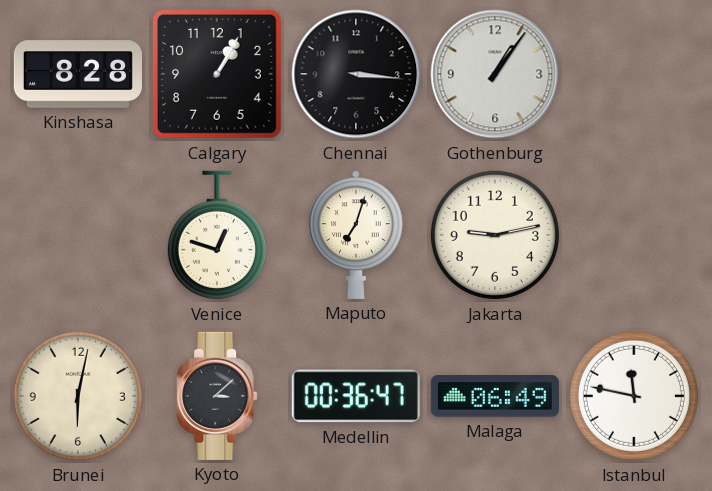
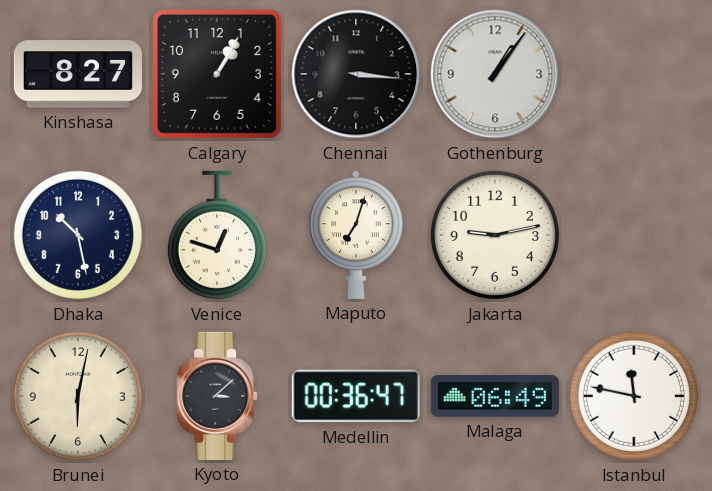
Kinshasa: 8:28 -> 8:27
Dhaka: none -> 10:28
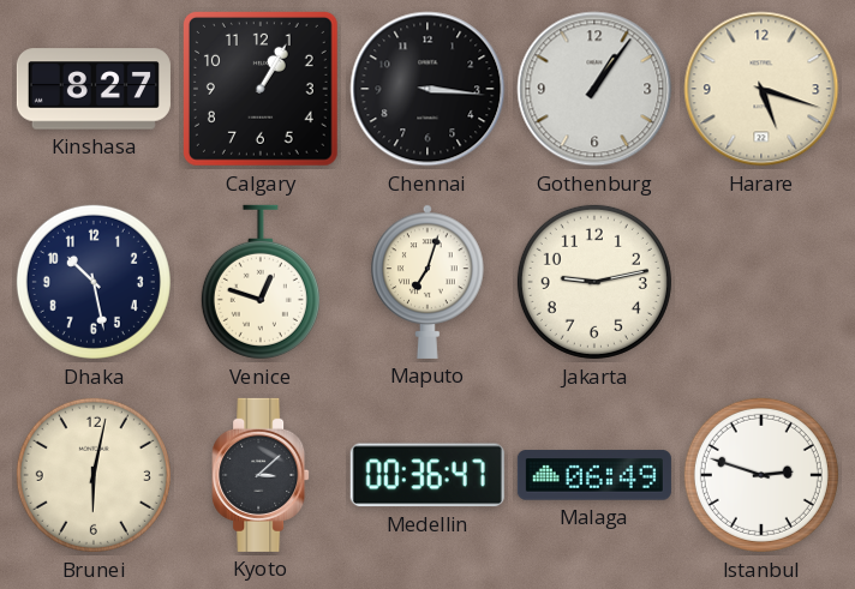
Harare: none -> 5:18
Istanbul: 11:47 -> 2:48
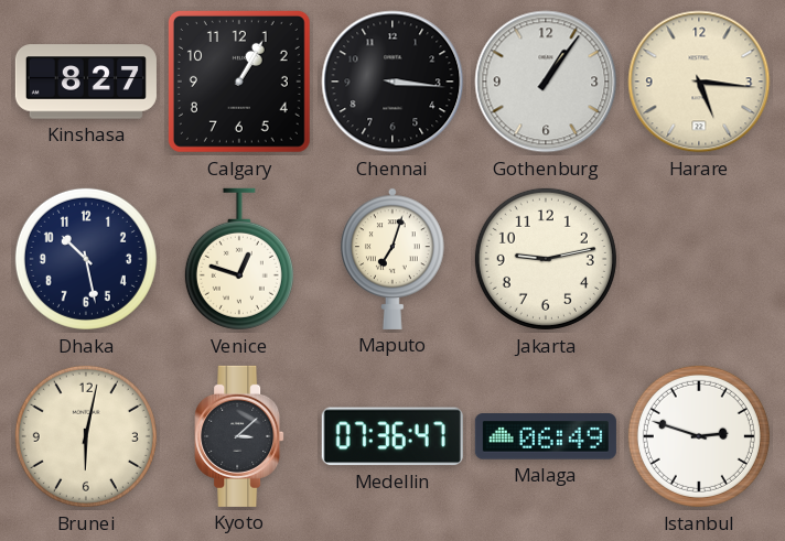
Harare: 5:18 -> 5:16
Medellin: 00:36 -> 07:36
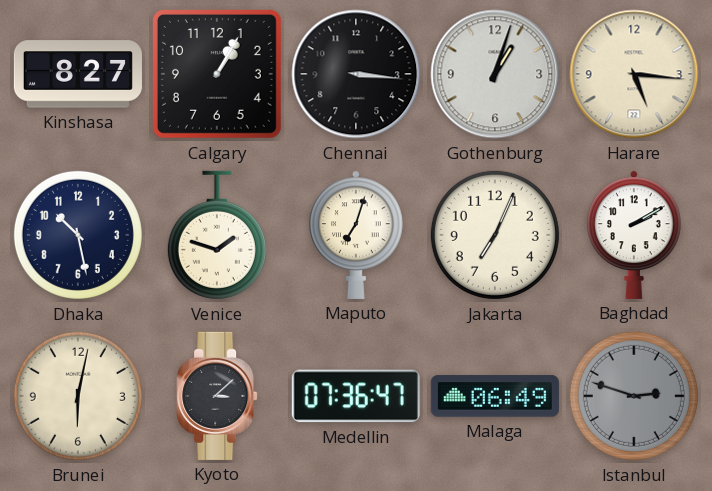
Gothenburg: 1:06 -> 1:03
Venice: 12:48 -> 1:48
Jakarta: 9:13 -> 7:04
Baghdad: none -> 2:10
Istanbul dial: white -> grey
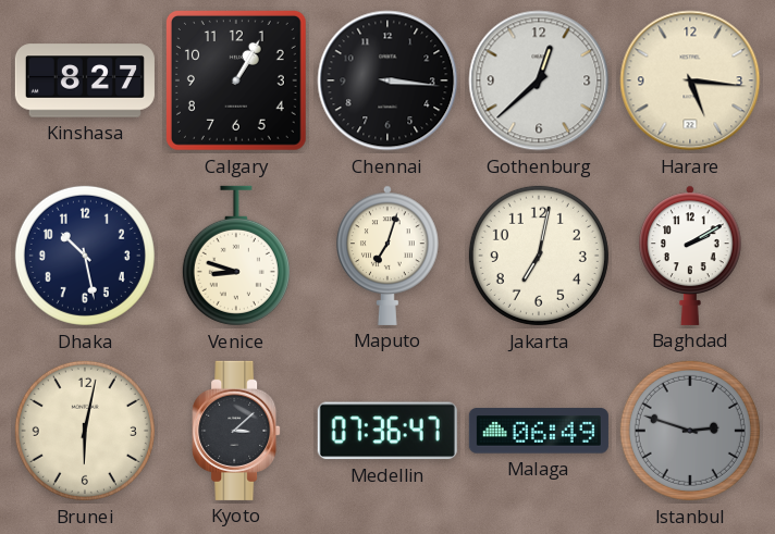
Gothenburg: 1:03 -> 12:38
Venice: 1:48 -> 8:48
Jakarta: 7:04 -> 7:02
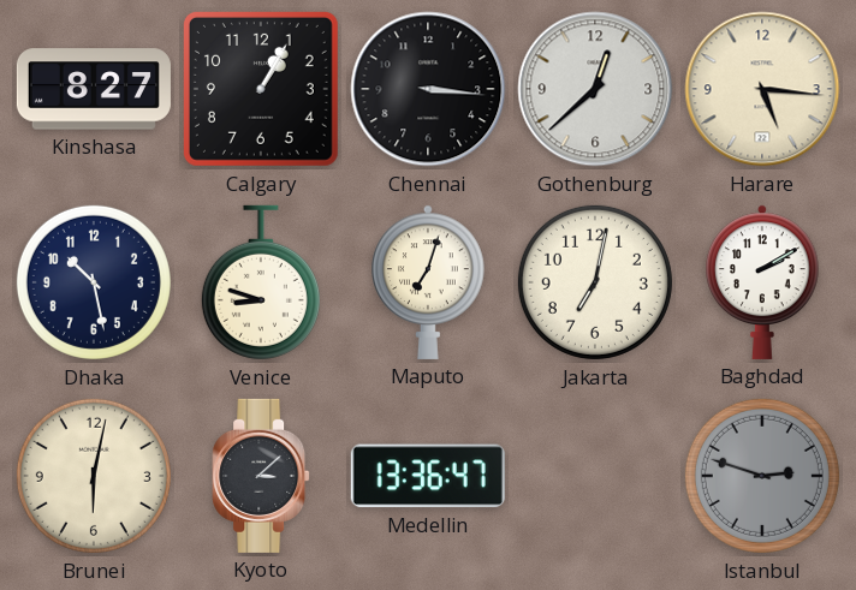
Medellin: 07:36 -> 13:36
Malaga: 06:49 -> none
